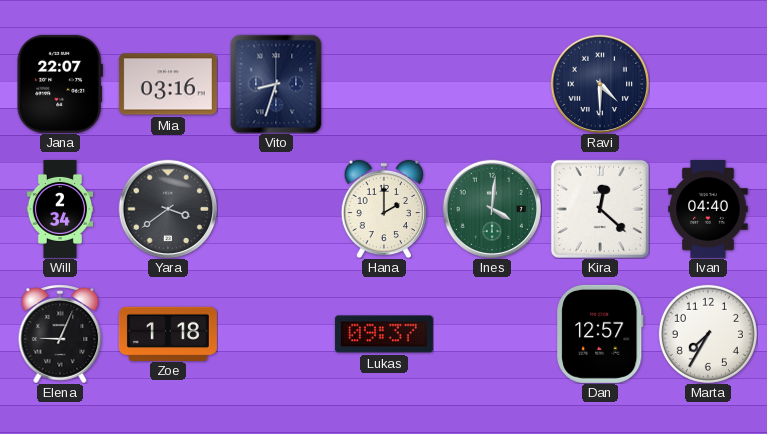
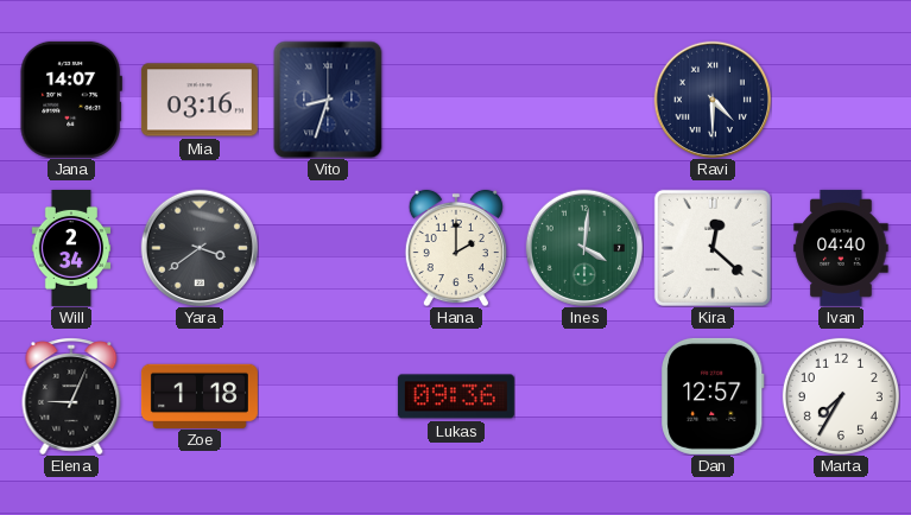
Jana: 22:07 -> 14:07
Lukas: 09:37 -> 09:36
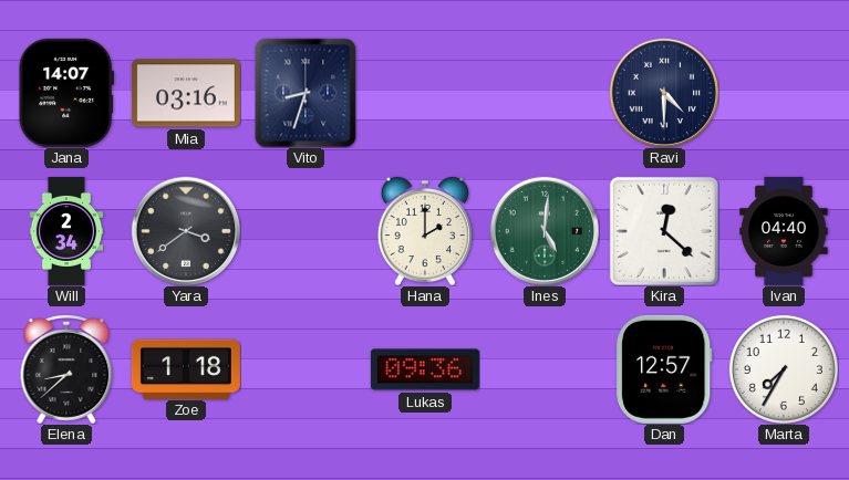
Ines: 4:01 -> 5:01
Elena: 9:04 -> 8:38
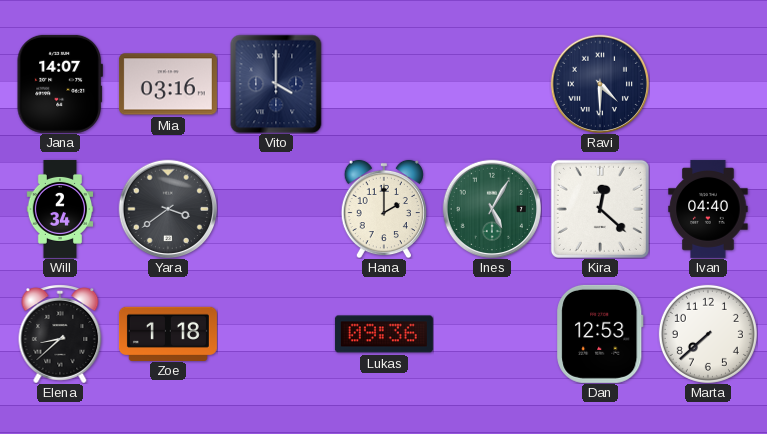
Vito: 8:33 -> 4:00
Ines: 5:01 -> 5:05
Dan: 12:57 -> 12:53
Marta: 7:35 -> 7:38
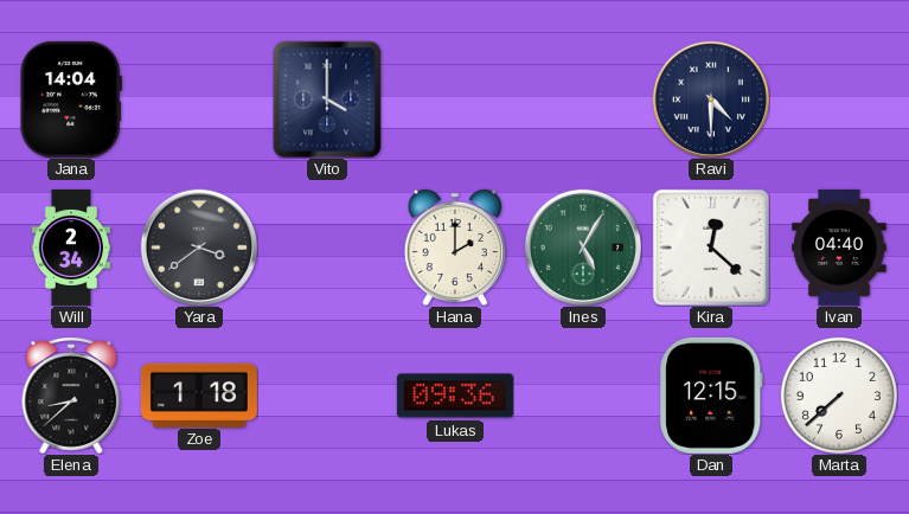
Jana: 14:07 -> 14:04
Mia: 03:16 -> none
Dan: 12:53 -> 12:15
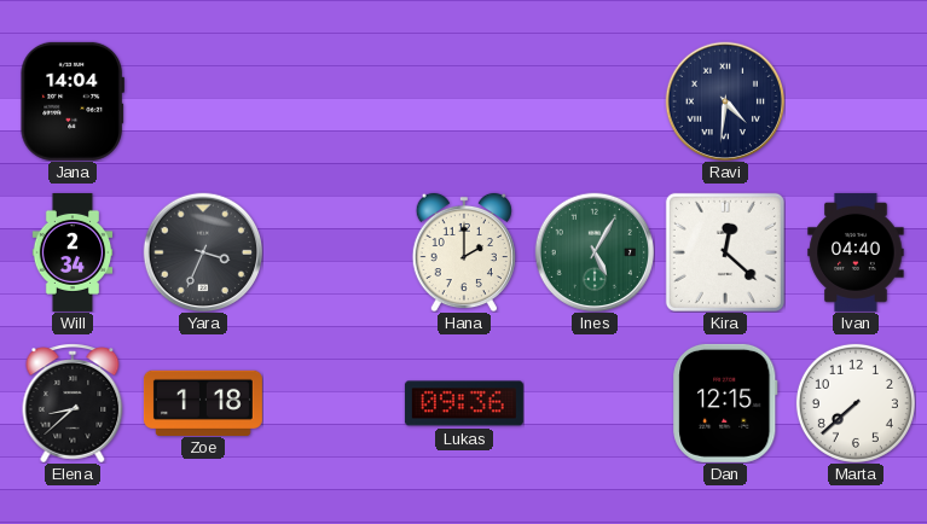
Vito: 4:00 -> none
Ravi: 4:30 -> 4:31
Yara: 3:39 -> 3:34
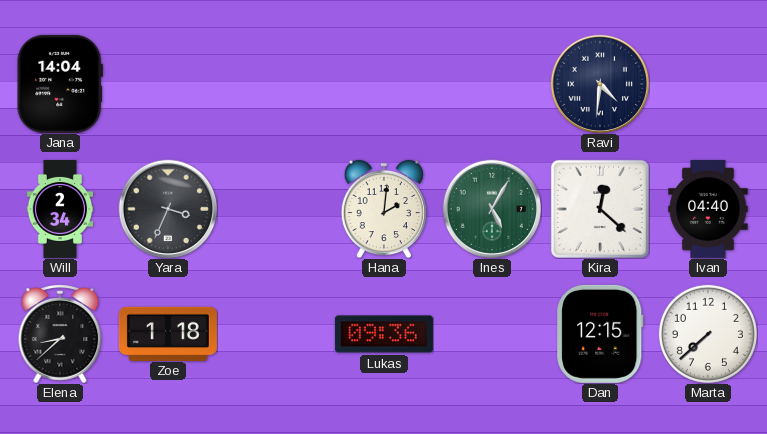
Hana: 2:00 -> 2:01
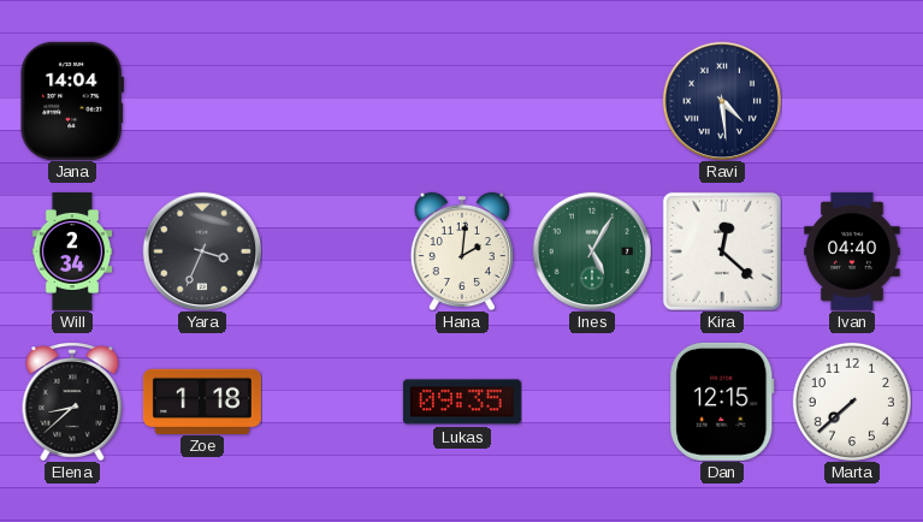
Ravi: 4:31 -> 4:29
Lukas: 09:36 -> 09:35
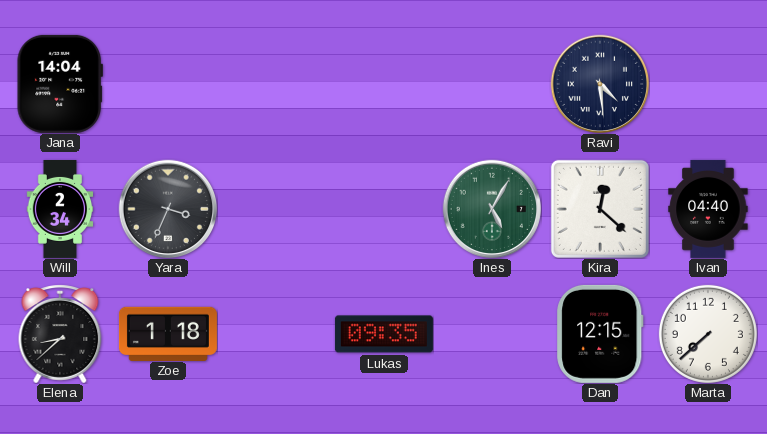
Hana: 2:01 -> none
